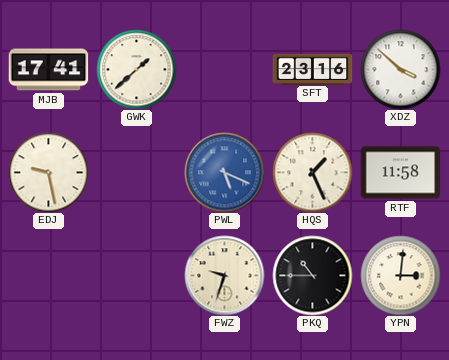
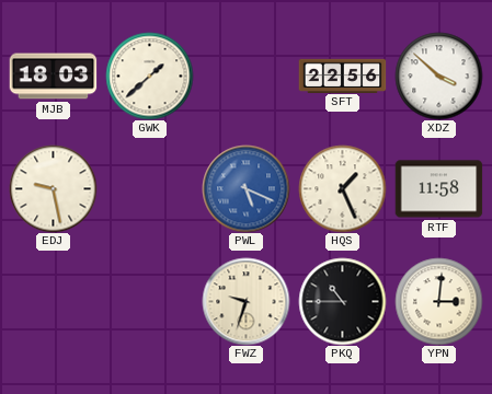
MJB: 17:41 -> 18:03
SFT: 23:16 -> 22:56
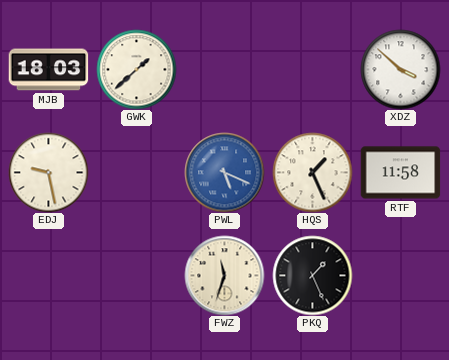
SFT: 22:56 -> none
FWZ: 9:33 -> 11:33
PKQ: 10:45 -> 1:26
YPN: 3:01 -> none
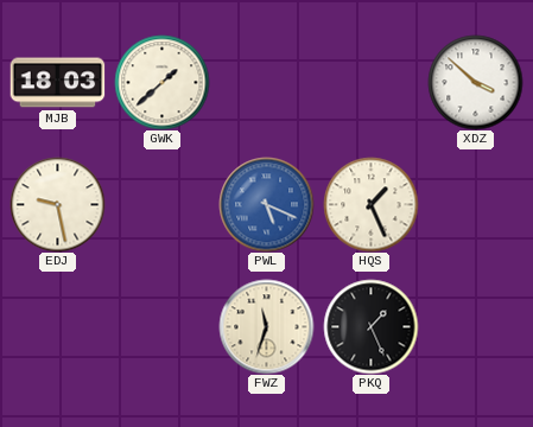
RTF: 11:58 -> none
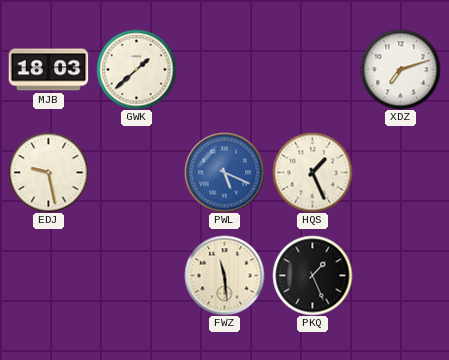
XDZ: 3:52 -> 7:12
FWZ: 11:33 -> 11:29
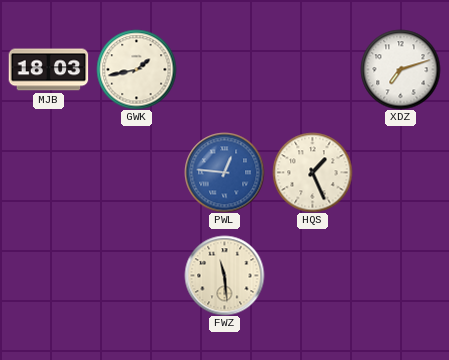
GWK: 1:38 -> 1:43
EDJ: 9:28 -> none
PWL: 5:19 -> 12:46
PKQ: 1:26 -> none
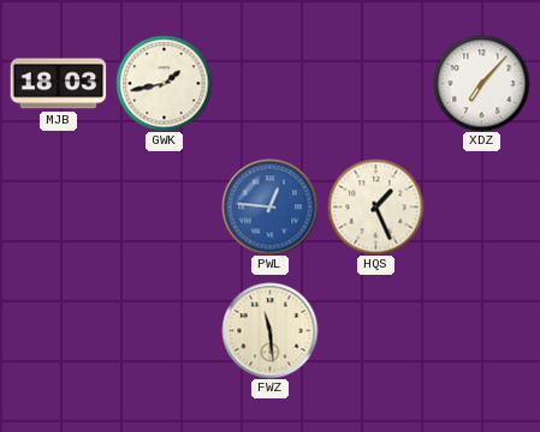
XDZ: 7:12 -> 7:07
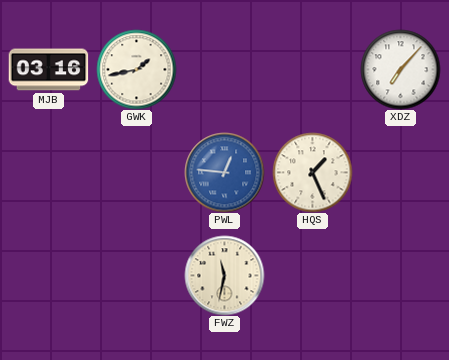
MJB: 18:03 -> 03:16
FWZ: 11:29 -> 11:32
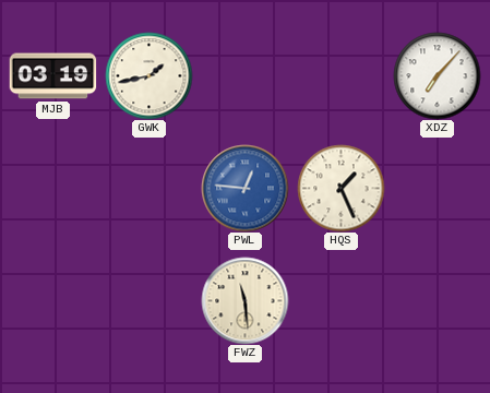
MJB: 03:16 -> 03:19
FWZ: 11:32 -> 11:29
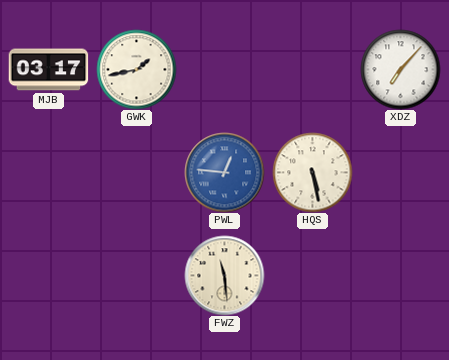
MJB: 03:19 -> 03:17
HQS: 1:26 -> 5:28
